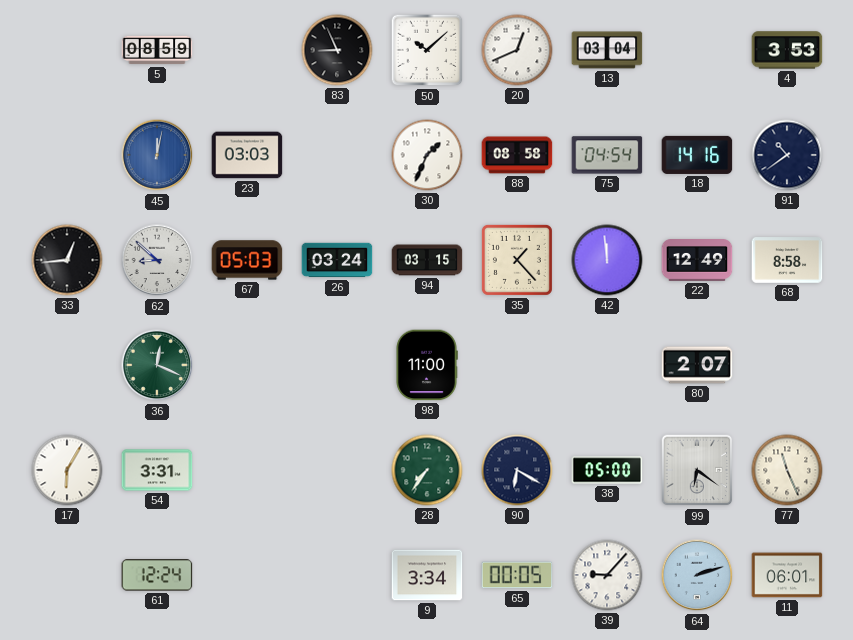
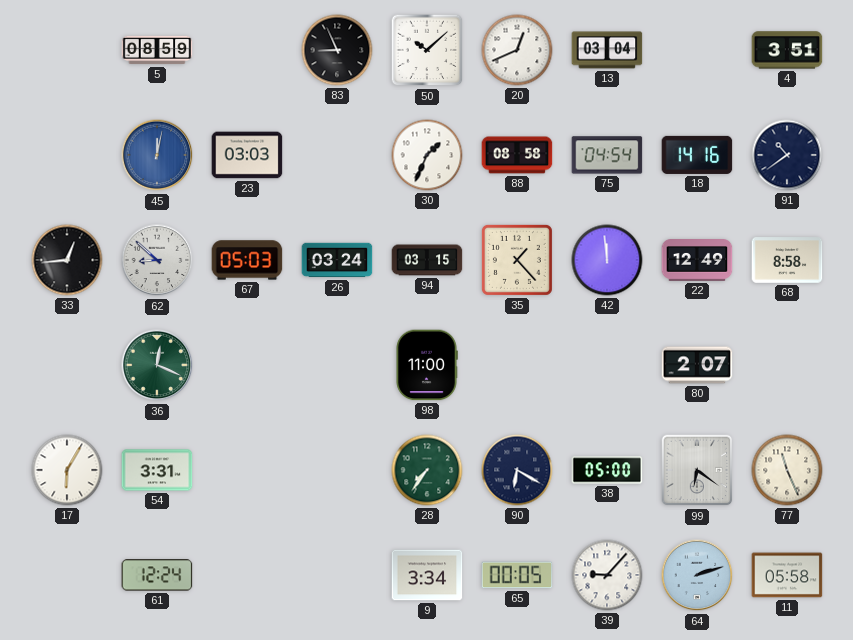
4: 3:53 -> 3:51
11: 06:01 -> 05:58
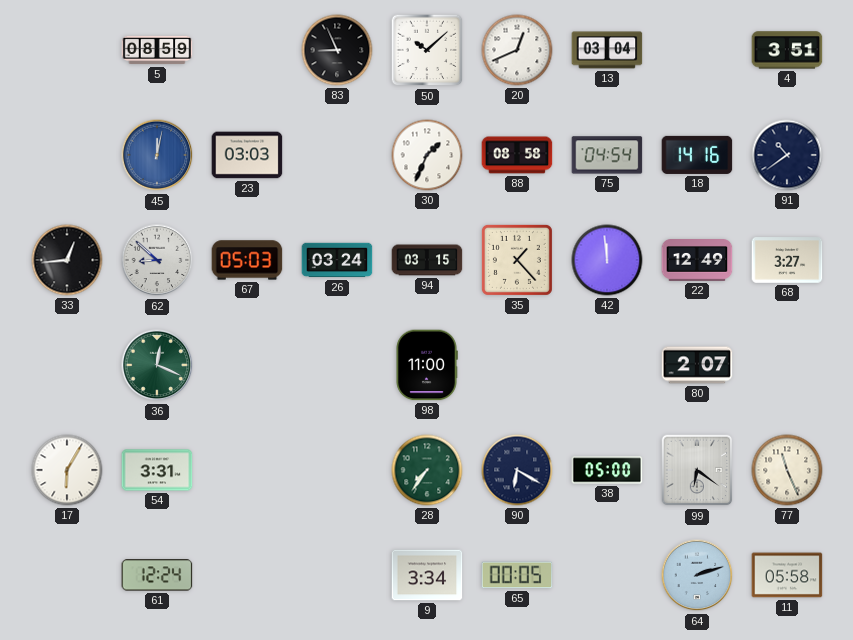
68: 8:58 -> 3:27
39: 9:07 -> none
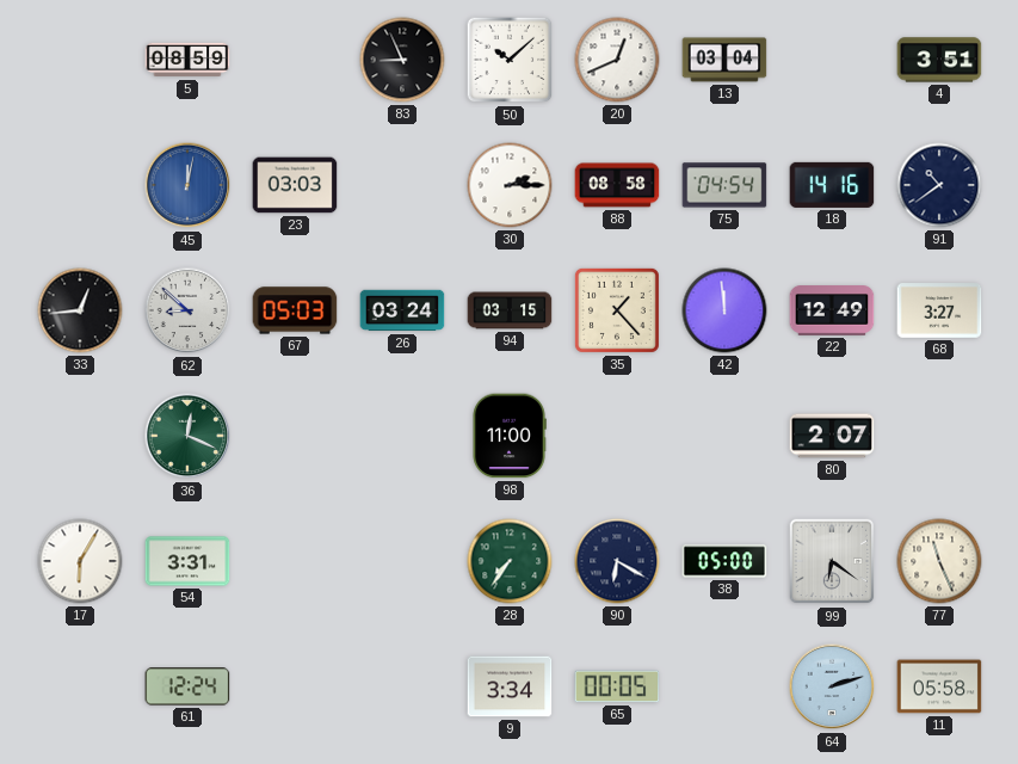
30: 1:34 -> 2:15
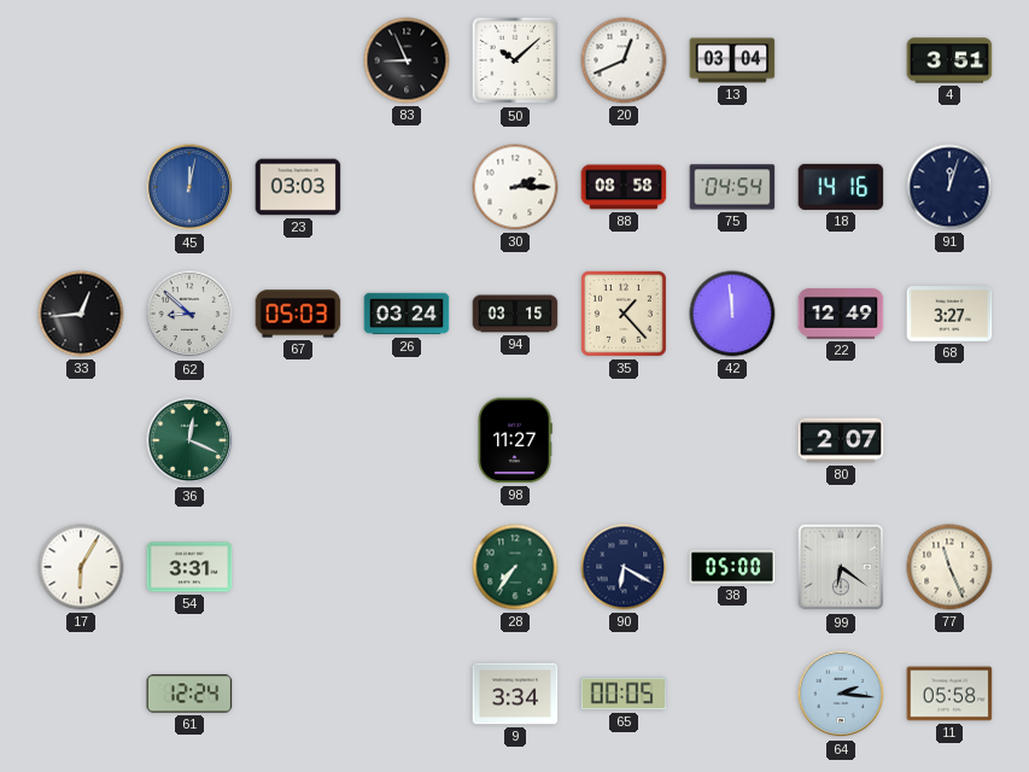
5: 08:59 -> none
91: 10:39 -> 12:03
98: 11:00 -> 11:27
64: 2:12 -> 2:16
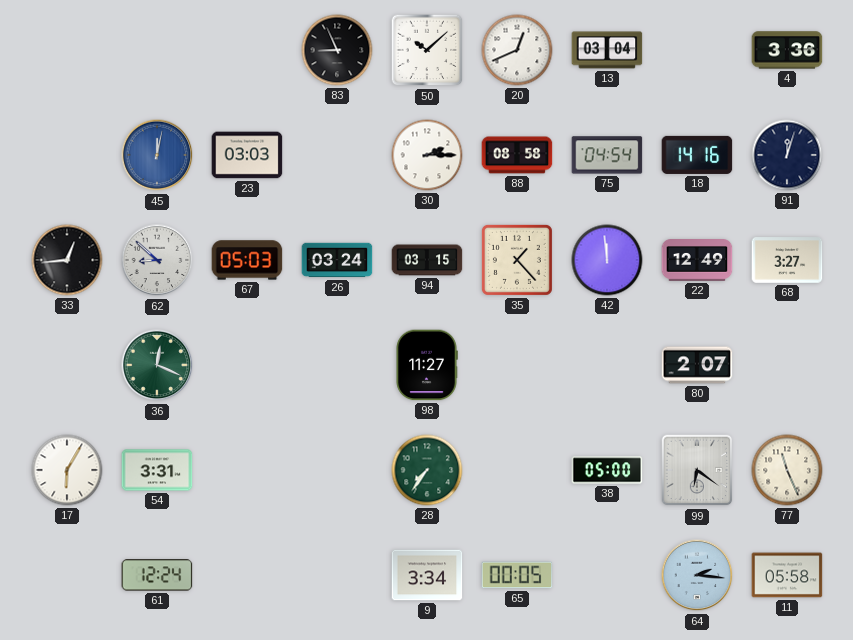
4: 3:51 -> 3:36
90: 6:20 -> none
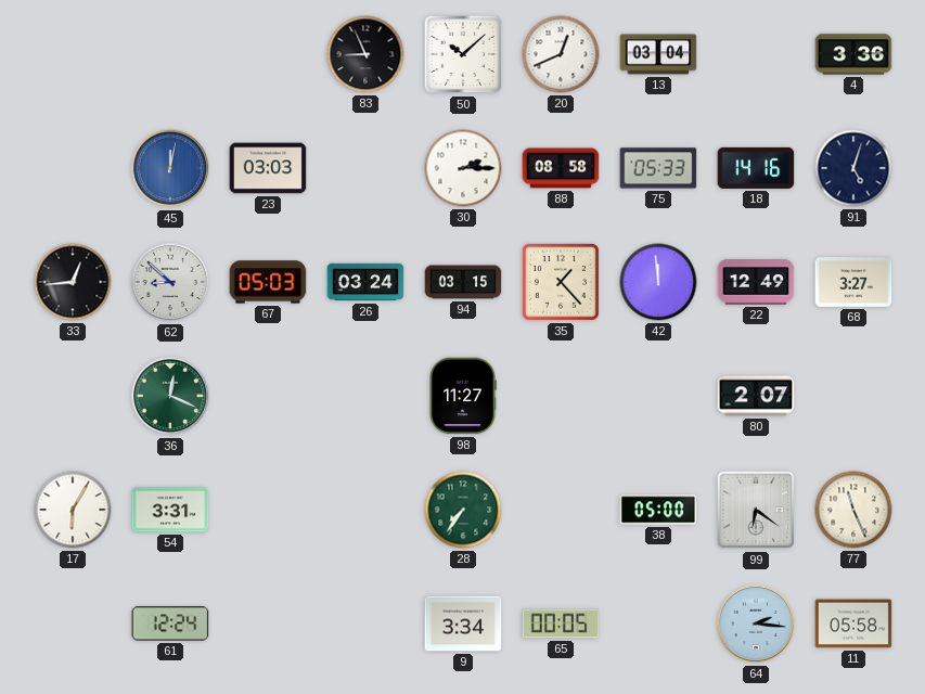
75: 04:54 -> 05:33
91: 12:03 -> 5:03
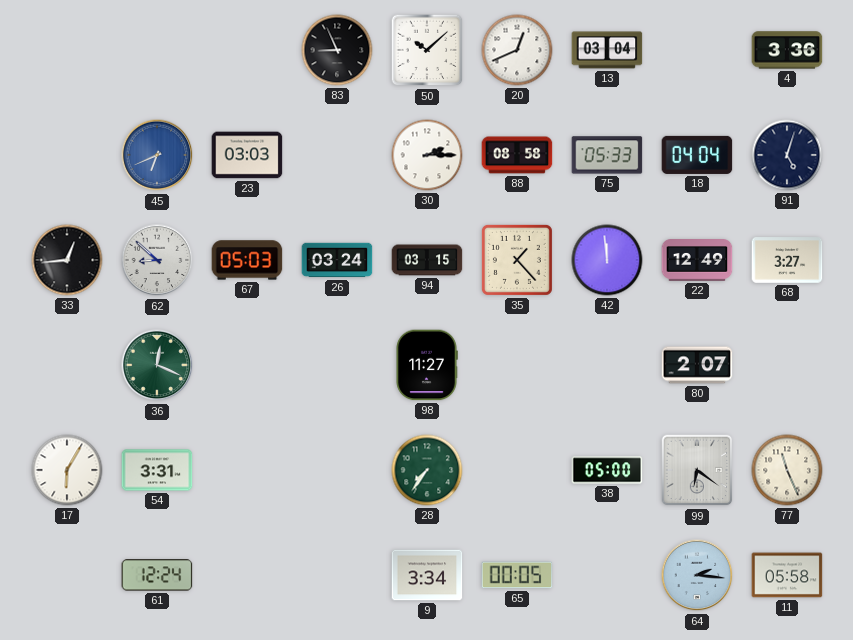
45: 12:02 -> 6:41
18: 14:16 -> 04:04
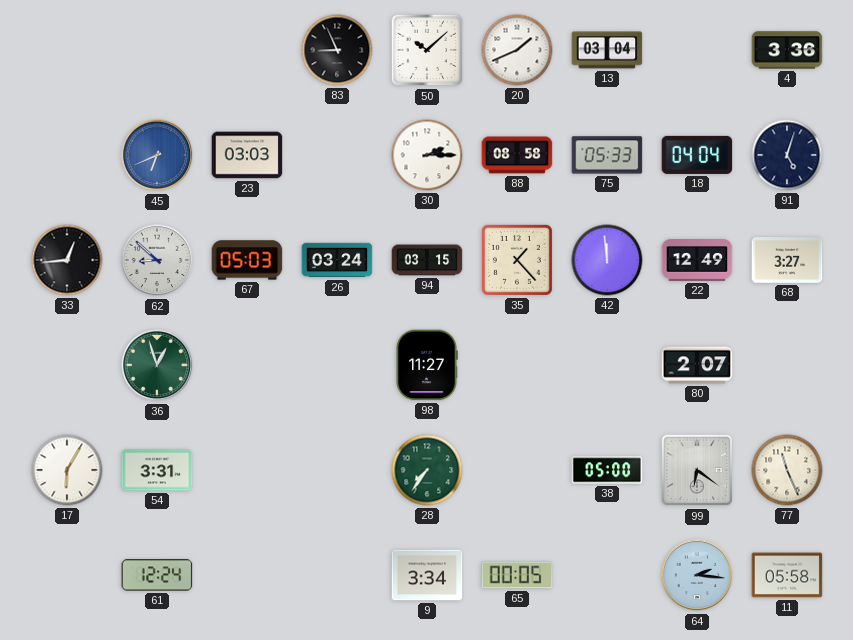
20: 12:41 -> 1:41
36: 12:19 -> 12:57
